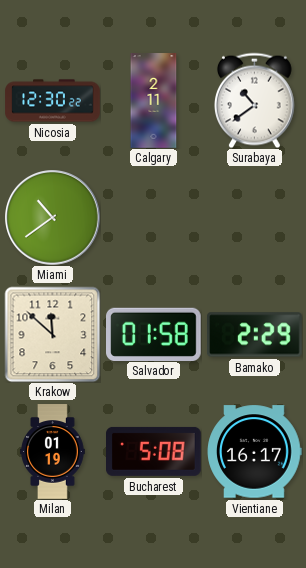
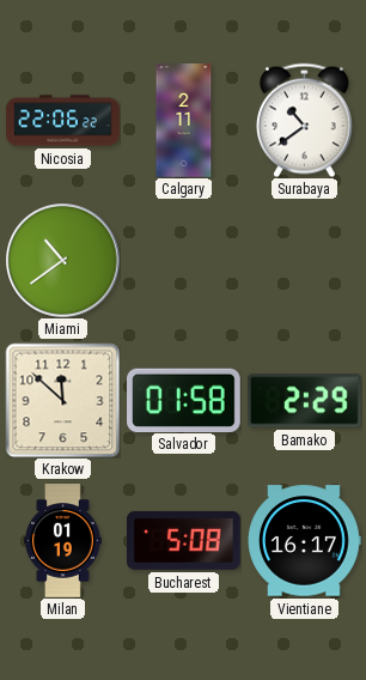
Nicosia: 12:30 -> 22:06
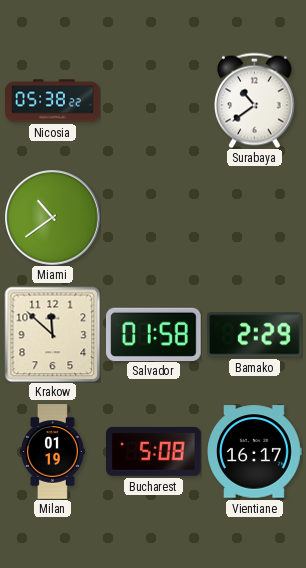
Nicosia: 22:06 -> 05:38
Calgary: 2:11 -> none
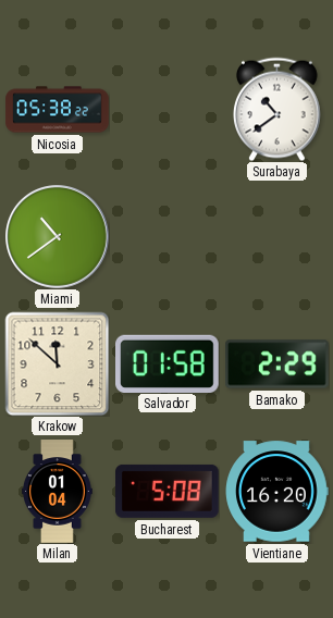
Milan: 01:19 -> 01:04
Vientiane: 16:17 -> 16:20
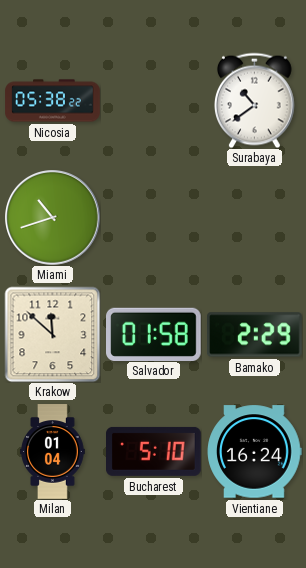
Miami: 10:39 -> 10:42
Bucharest: 5:08 -> 5:10
Vientiane: 16:20 -> 16:24
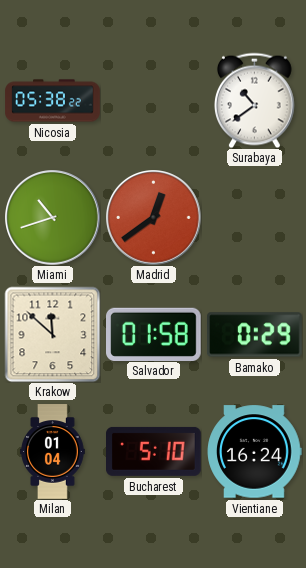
Madrid: none -> 12:39
Bamako: 2:29 -> 0:29
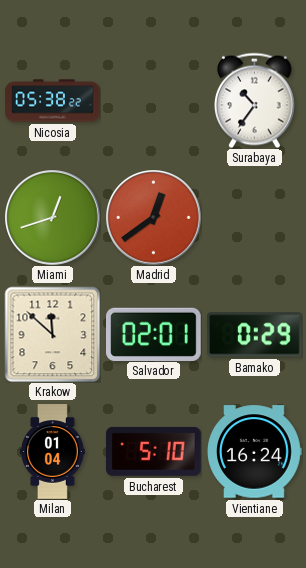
Surabaya: 10:39 -> 10:36
Miami: 10:42 -> 12:42
Salvador: 01:58 -> 02:01
